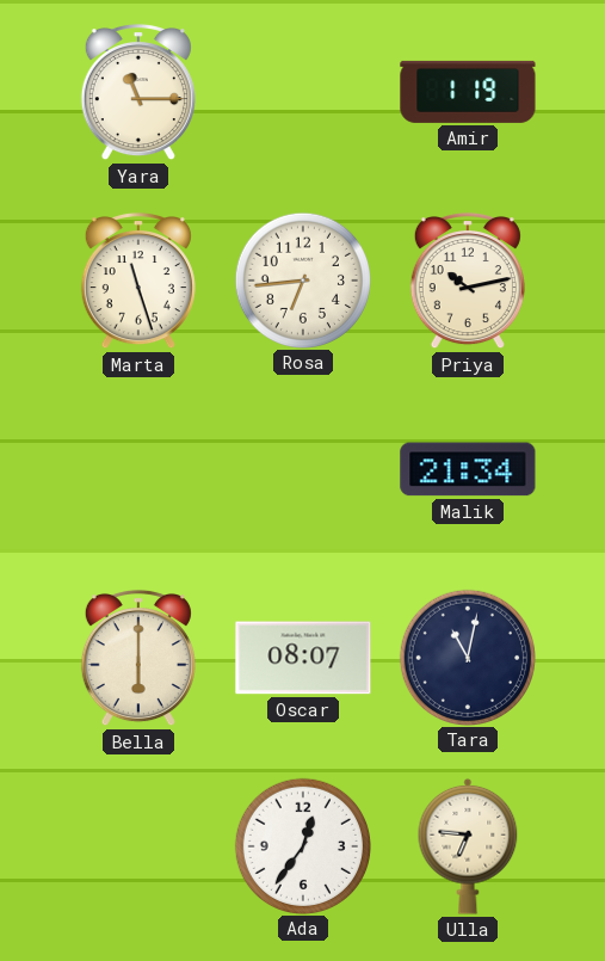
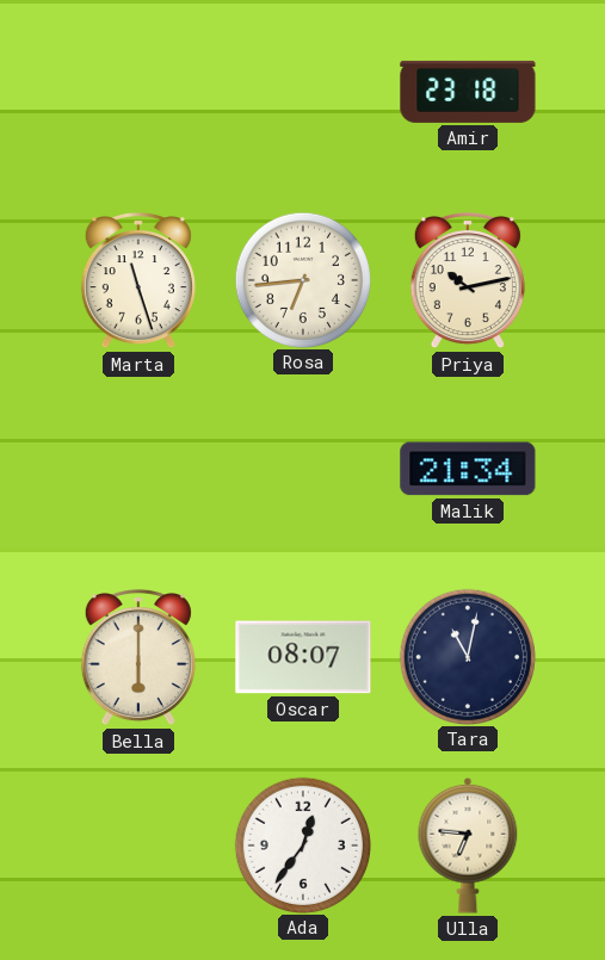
Yara: 11:15 -> none
Amir: 1:19 -> 23:18
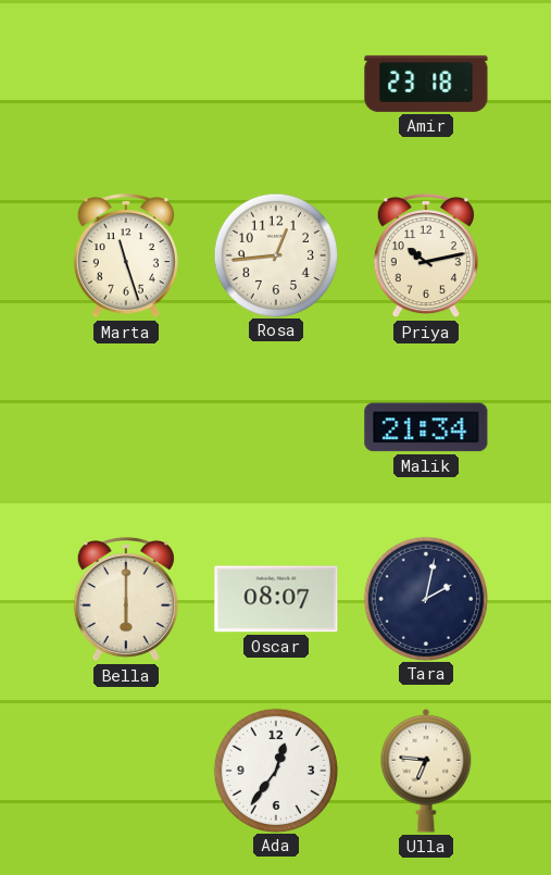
Rosa: 6:44 -> 12:44
Tara: 11:02 -> 2:02
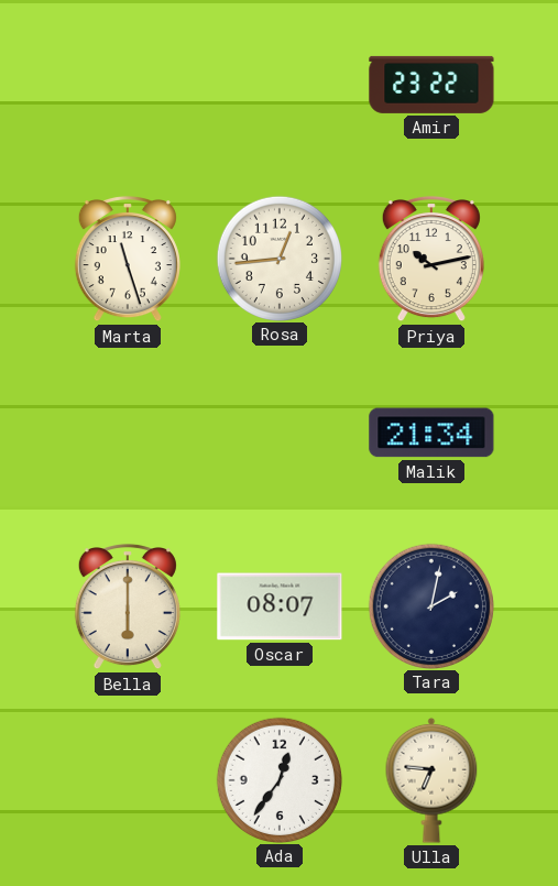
Amir: 23:18 -> 23:22
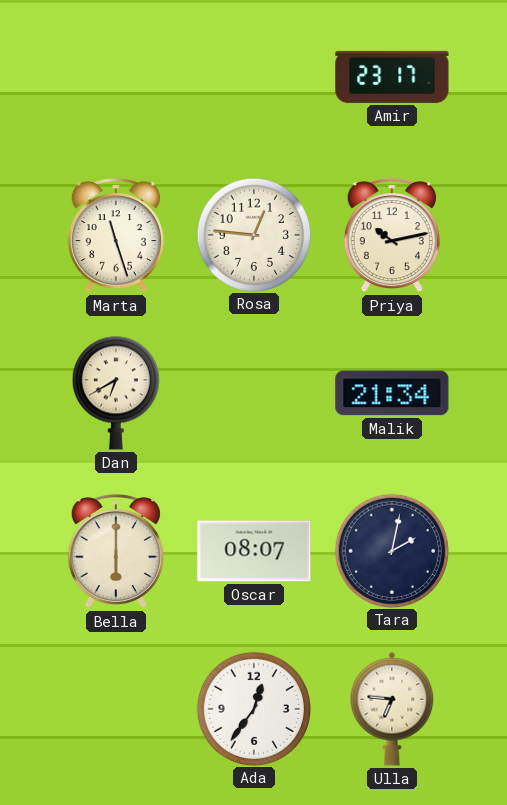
Amir: 23:22 -> 23:17
Rosa: 12:44 -> 12:46
Dan: none -> 6:40
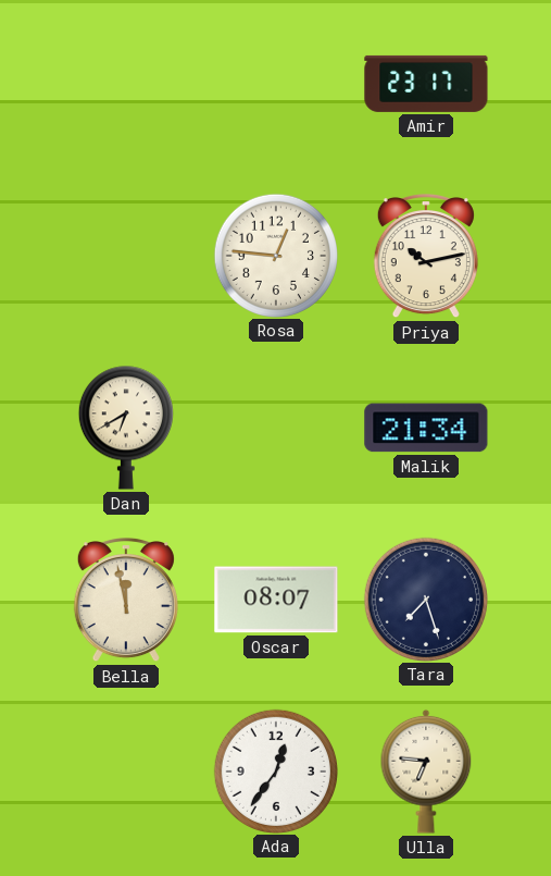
Marta: 11:27 -> none
Bella: 6:00 -> 11:58
Tara: 2:02 -> 7:27
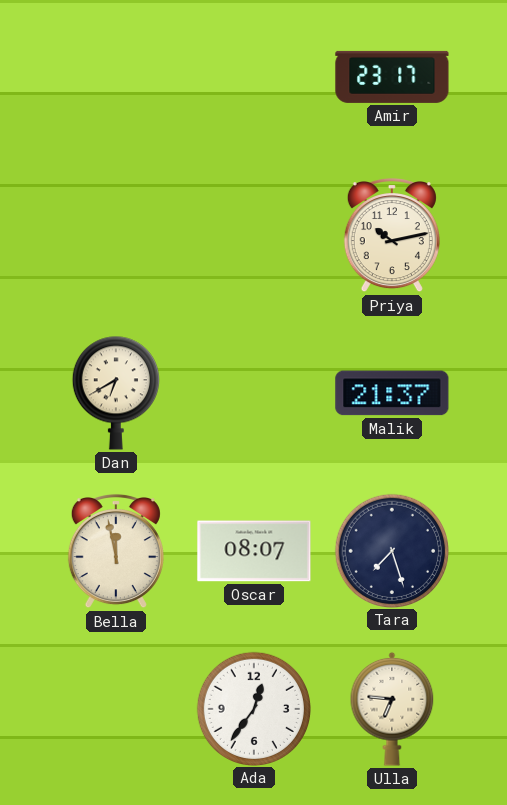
Rosa: 12:46 -> none
Malik: 21:34 -> 21:37
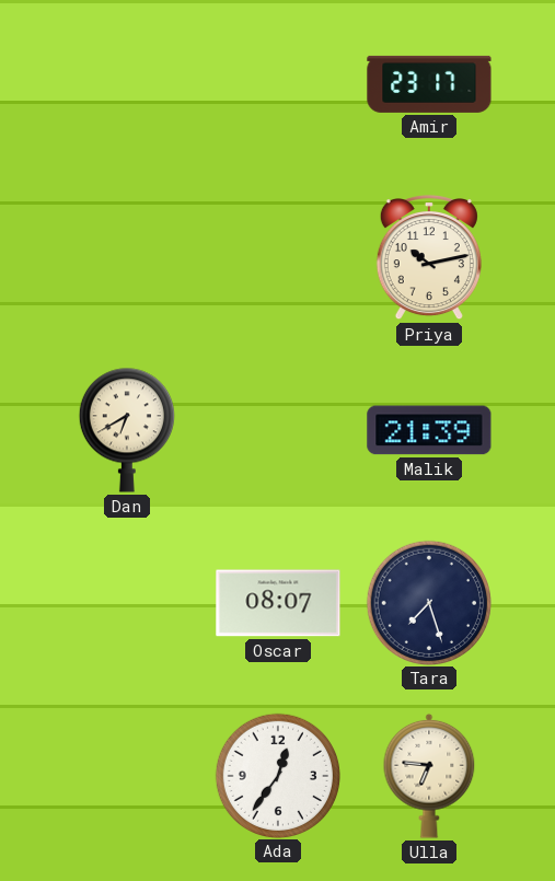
Malik: 21:37 -> 21:39
Bella: 11:58 -> none
